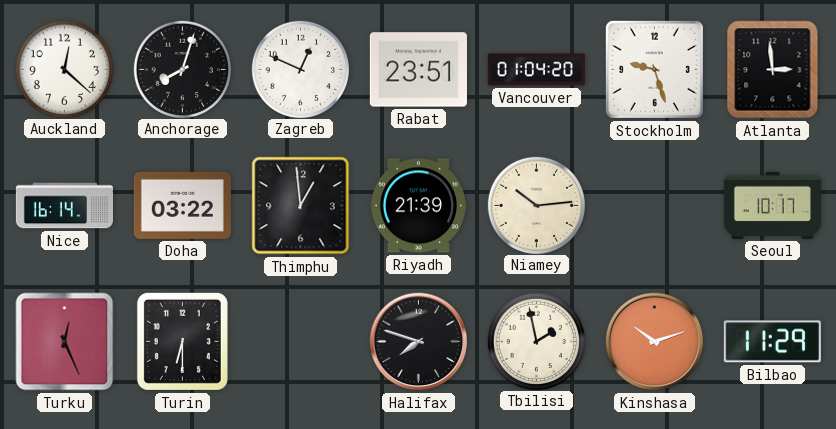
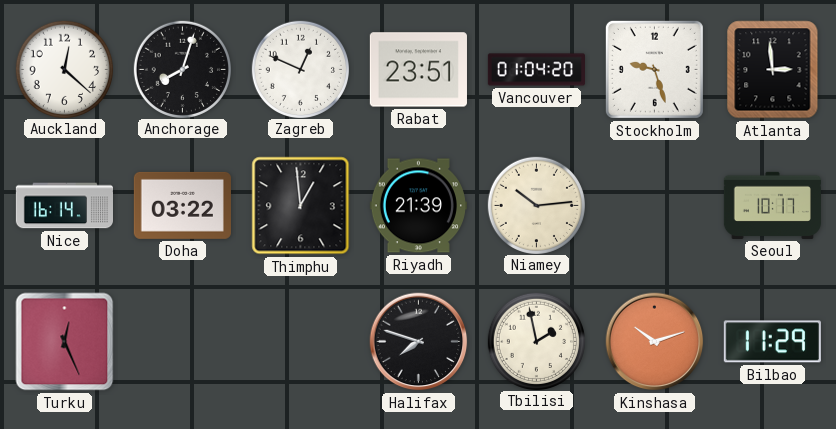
Turin: 6:30 -> none
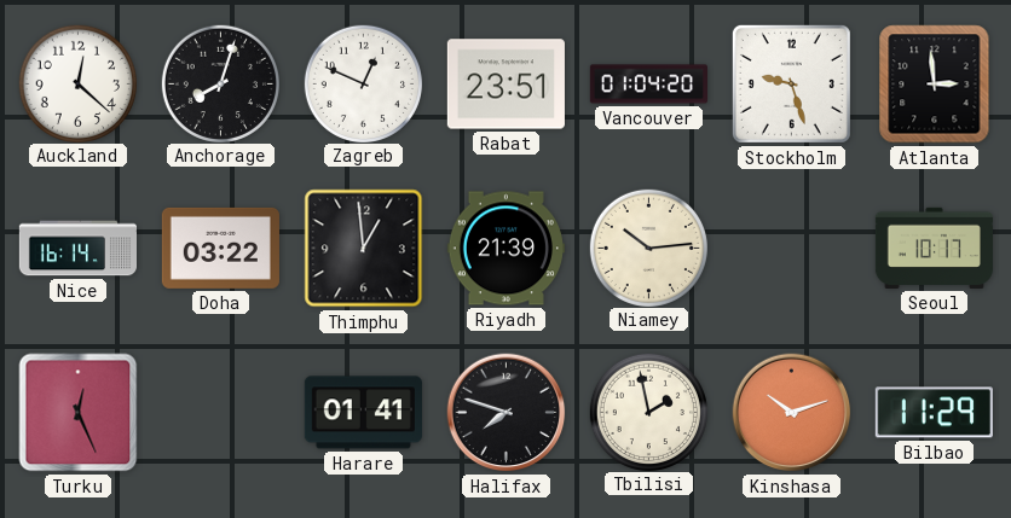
Harare: none -> 01:41
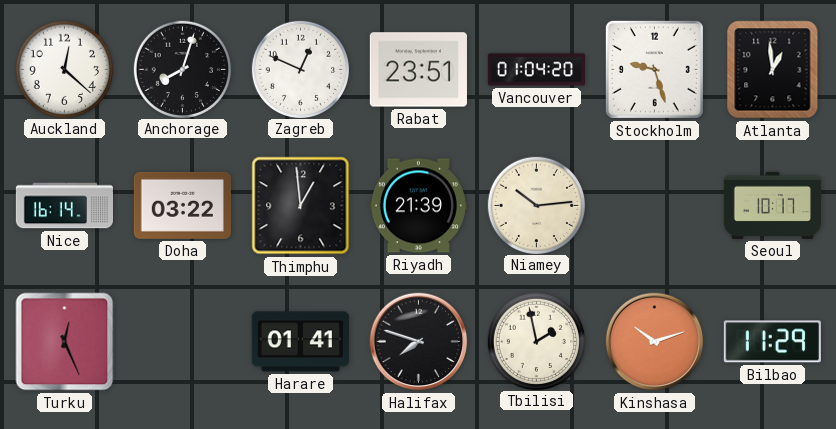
Atlanta: 2:59 -> 12:59
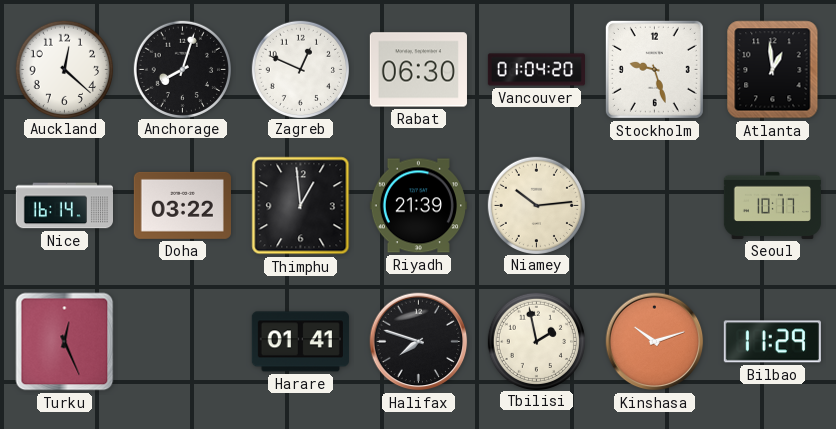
Rabat: 23:51 -> 06:30
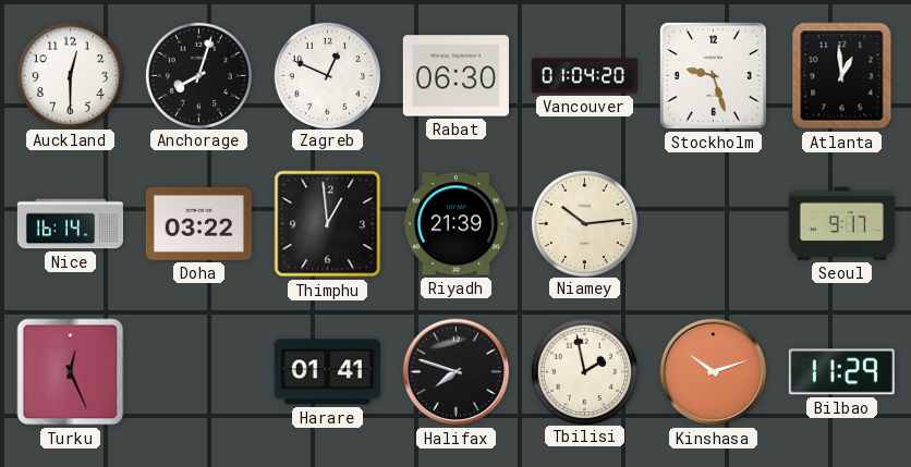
Auckland: 12:22 -> 12:30
Seoul: 10:17 -> 9:17
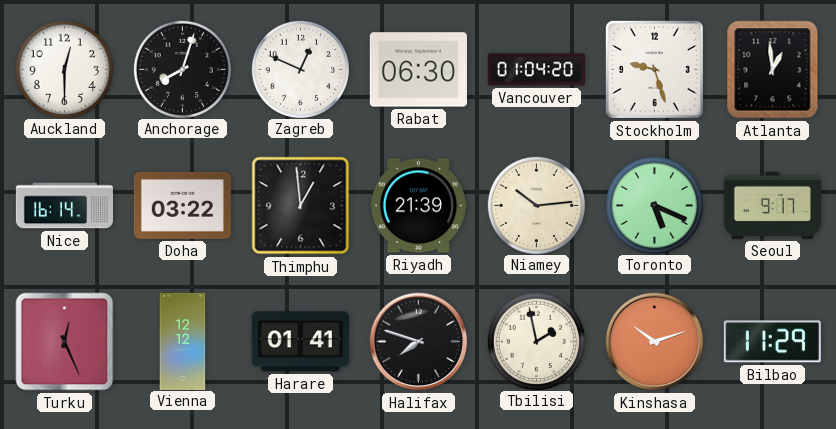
Toronto: none -> 5:19
Vienna: none -> 12:12
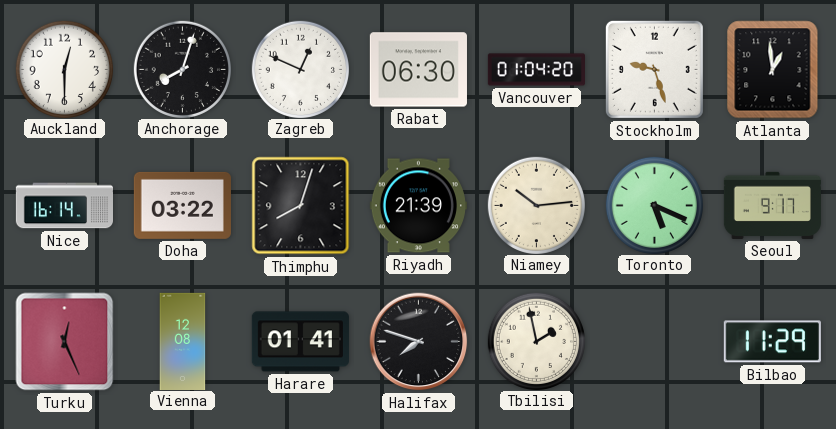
Thimphu: 12:59 -> 8:03
Vienna: 12:12 -> 12:08
Kinshasa: 10:12 -> none
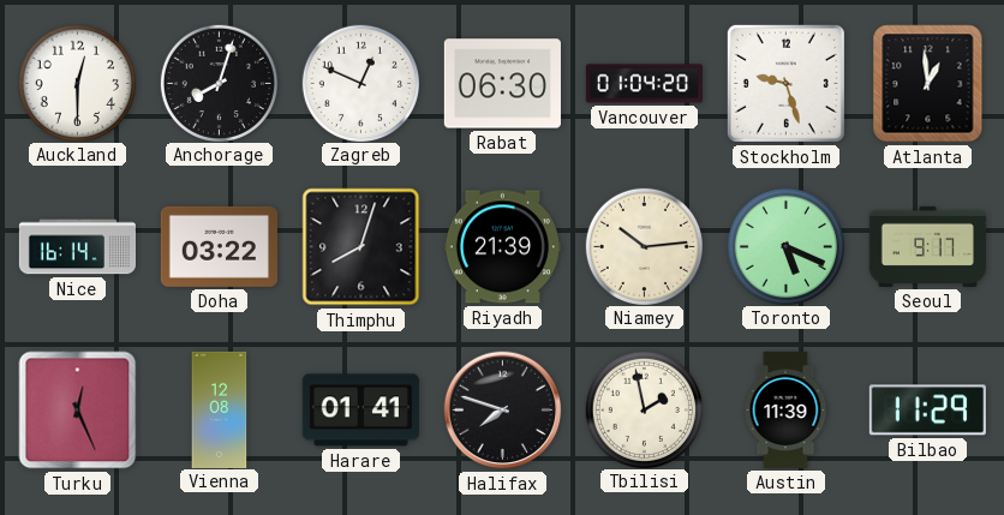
Austin: none -> 11:39
